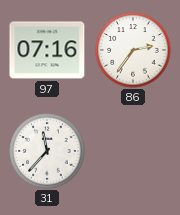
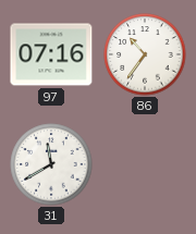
86: 2:36 -> 10:36
31: 11:37 -> 11:40
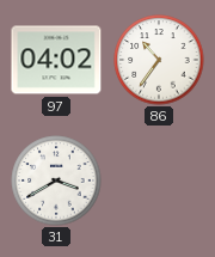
97: 07:16 -> 04:02
31: 11:40 -> 3:40
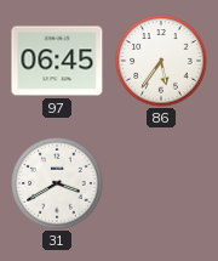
97: 04:02 -> 06:45
86: 10:36 -> 5:36
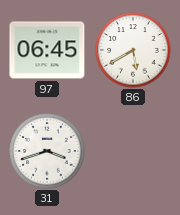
86: 5:36 -> 5:40
31: 3:40 -> 3:42
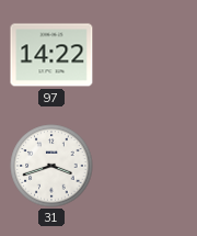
97: 06:45 -> 14:22
86: 5:40 -> none
